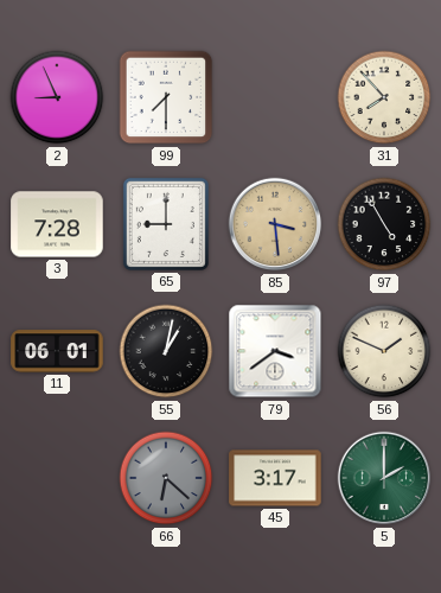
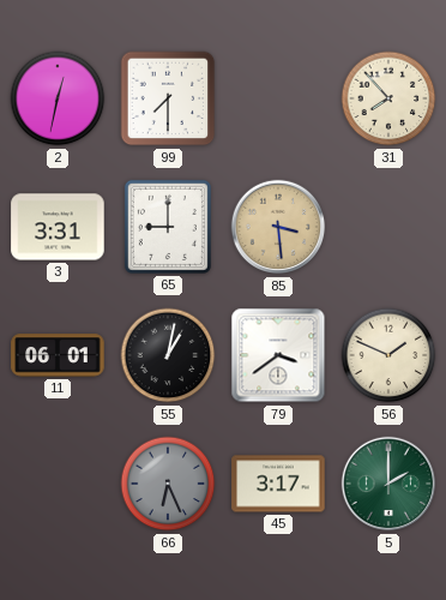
2: 8:56 -> 12:32
3: 7:28 -> 3:31
97: 4:55 -> none
66: 6:22 -> 6:26
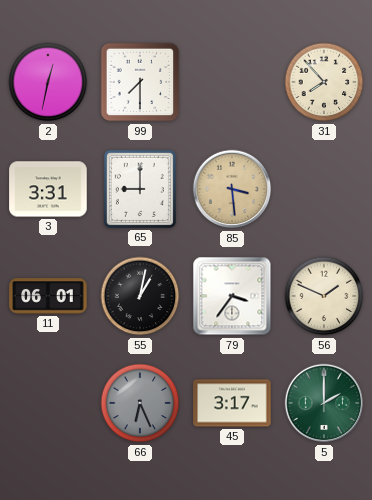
79: 3:39 -> 3:36
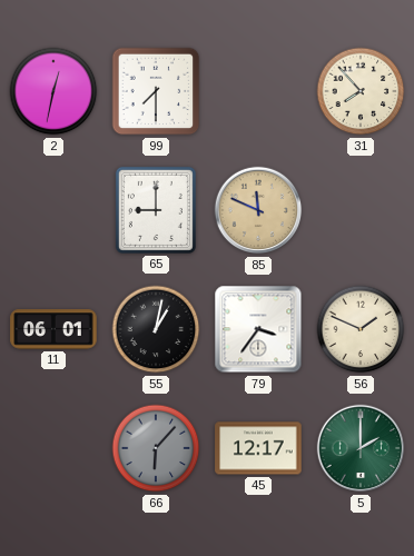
3: 3:31 -> none
85: 3:29 -> 11:49
66: 6:26 -> 6:07
45: 3:17 -> 12:17
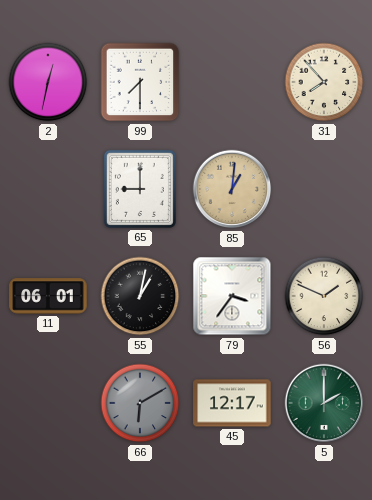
85: 11:49 -> 1:01
66: 6:07 -> 6:10
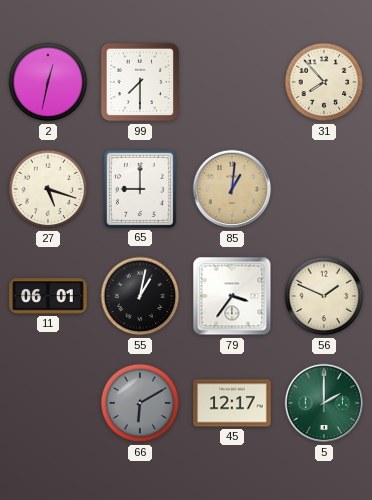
27: none -> 5:18
